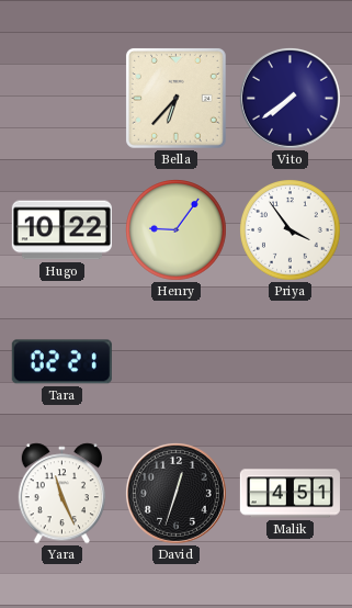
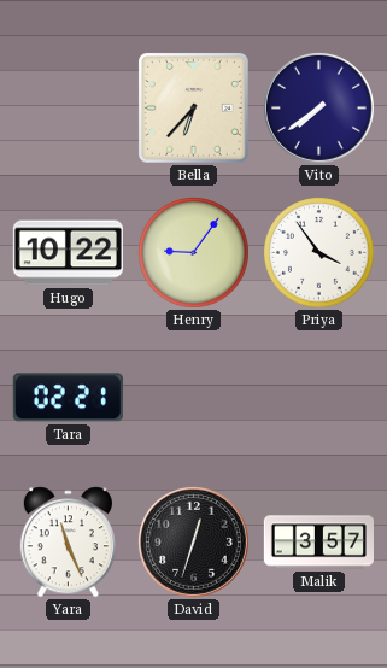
Malik: 4:51 -> 3:57
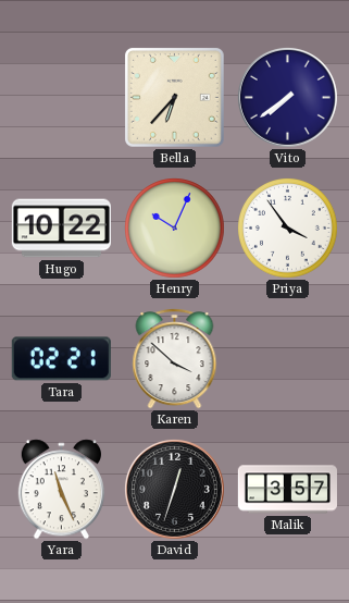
Henry: 9:06 -> 10:04
Karen: none -> 3:52
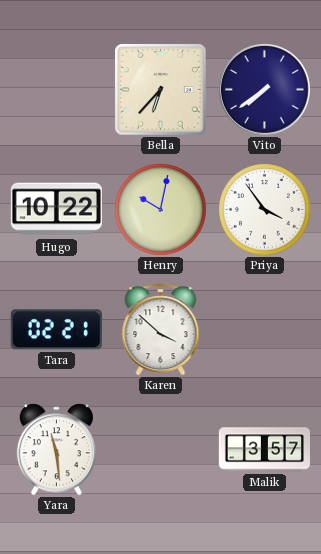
Henry: 10:04 -> 10:02
Yara: 11:26 -> 11:29
David: 12:33 -> none
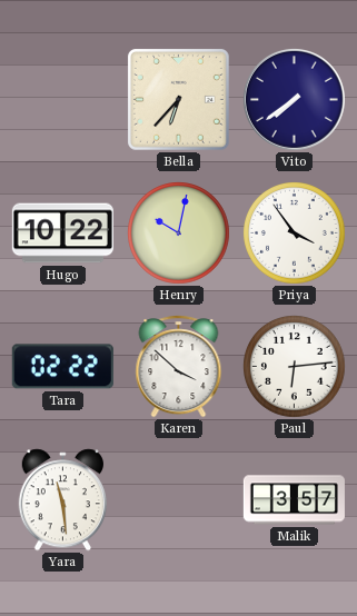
Tara: 02:21 -> 02:22
Paul: none -> 6:14
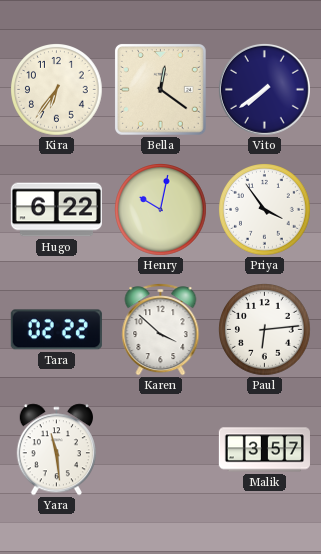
Kira: none -> 6:36
Bella: 6:37 -> 12:21
Hugo: 10:22 -> 6:22
